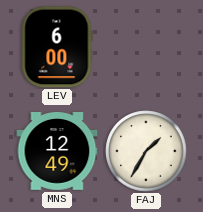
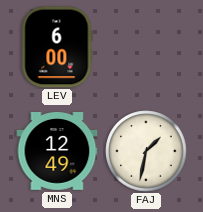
FAJ: 1:35 -> 1:32
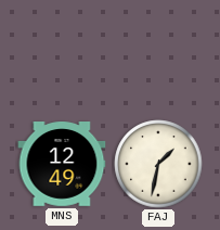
LEV: 6:00 -> none
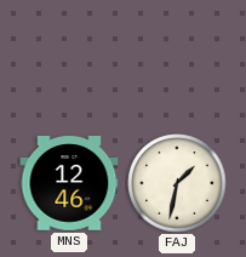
MNS: 12:49 -> 12:46
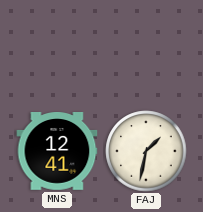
MNS: 12:46 -> 12:41
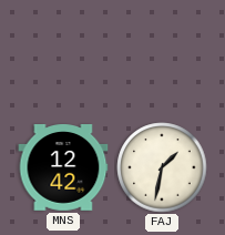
MNS: 12:41 -> 12:42
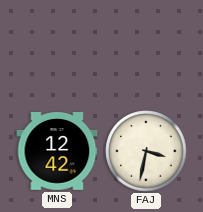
FAJ: 1:32 -> 3:32
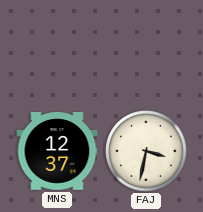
MNS: 12:42 -> 12:37
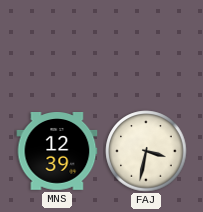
MNS: 12:37 -> 12:39
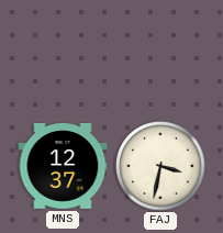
MNS: 12:39 -> 12:37
